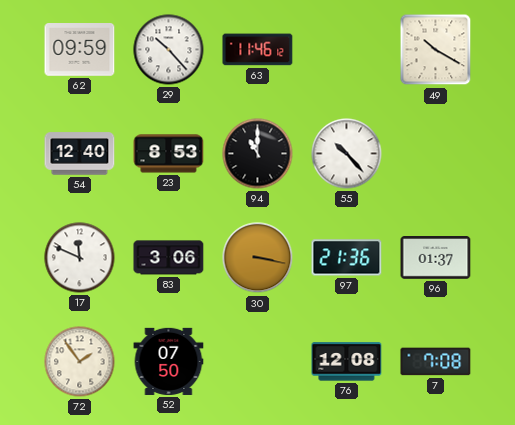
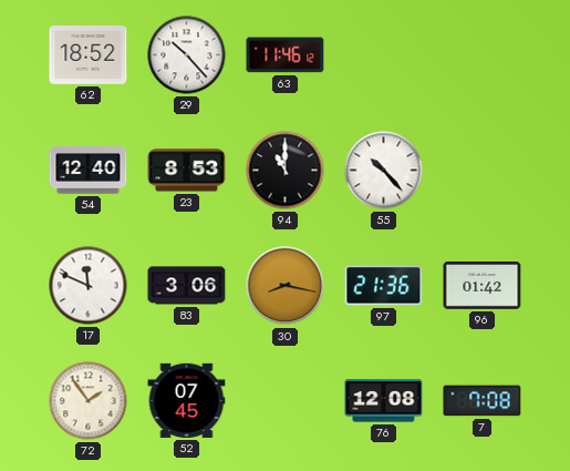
62: 09:59 -> 18:52
49: 10:20 -> none
30: 3:17 -> 8:17
96: 01:37 -> 01:42
52: 07:50 -> 07:45
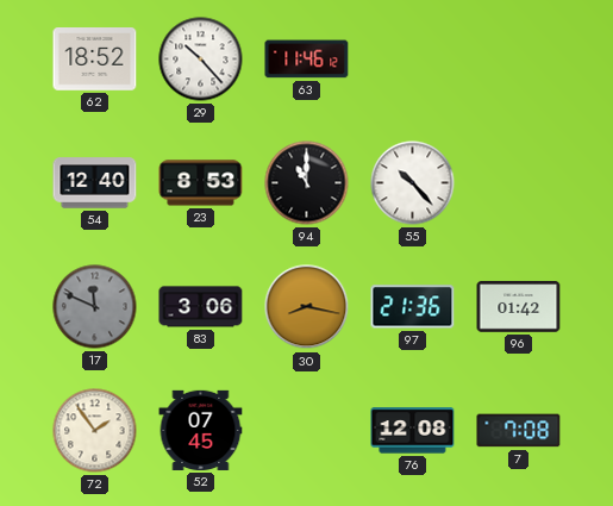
17 dial: white -> grey
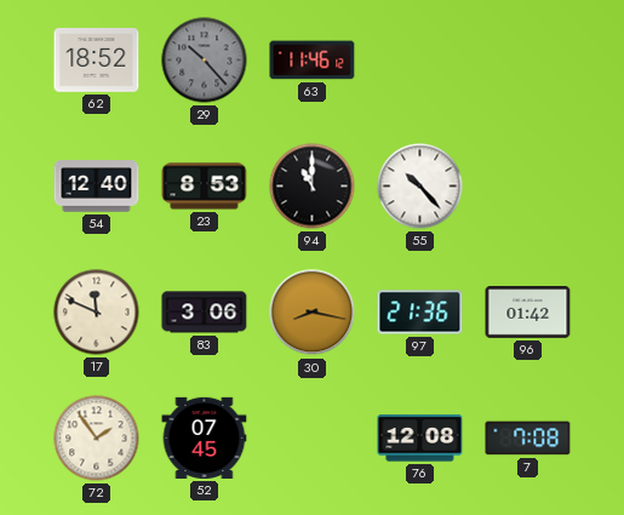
29 dial: white -> grey
17 dial: grey -> cream
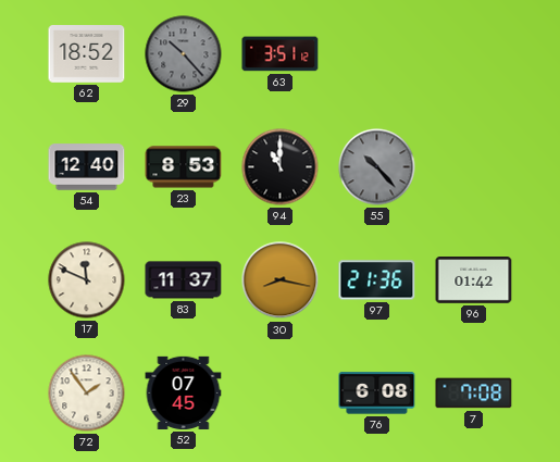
63: 11:46 -> 3:51
55 dial: white -> grey
83: 3:06 -> 11:37
76: 12:08 -> 6:08
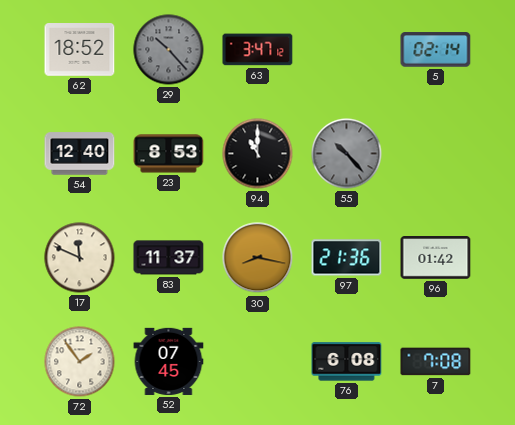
63: 3:51 -> 3:47
5: none -> 02:14
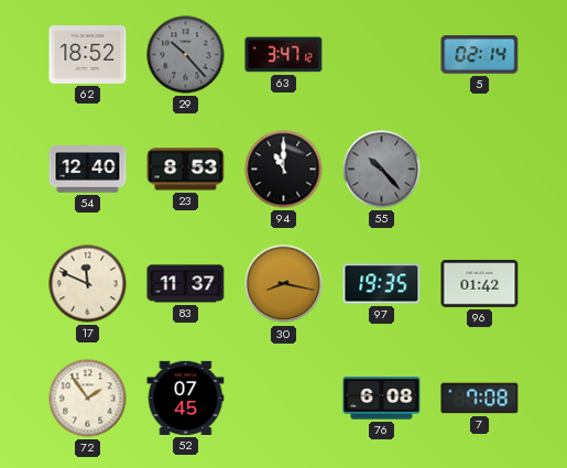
97: 21:36 -> 19:35
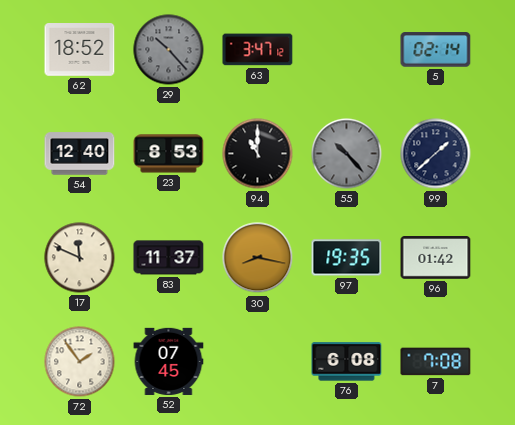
99: none -> 1:38
